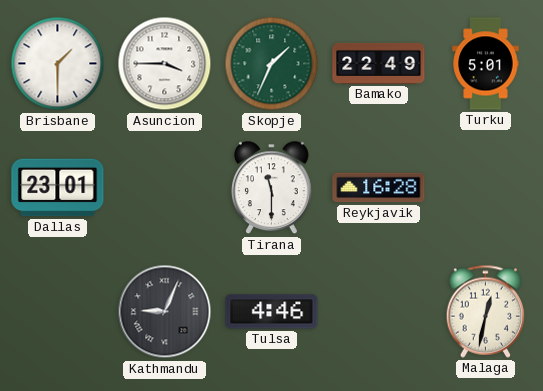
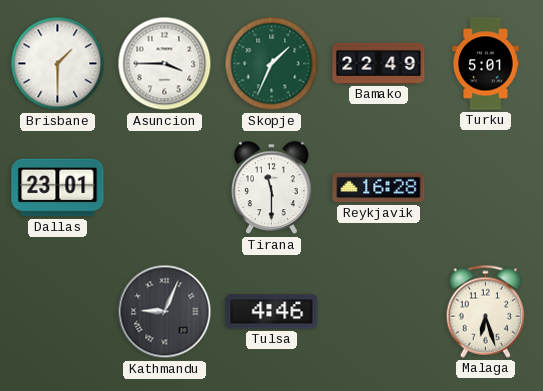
Malaga: 12:32 -> 6:27
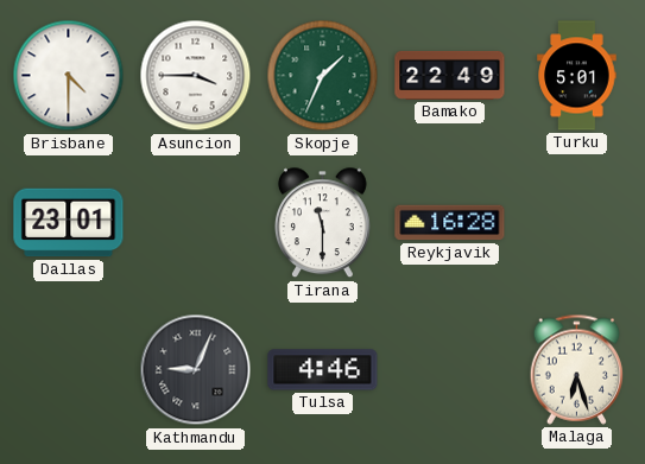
Brisbane: 1:30 -> 4:30
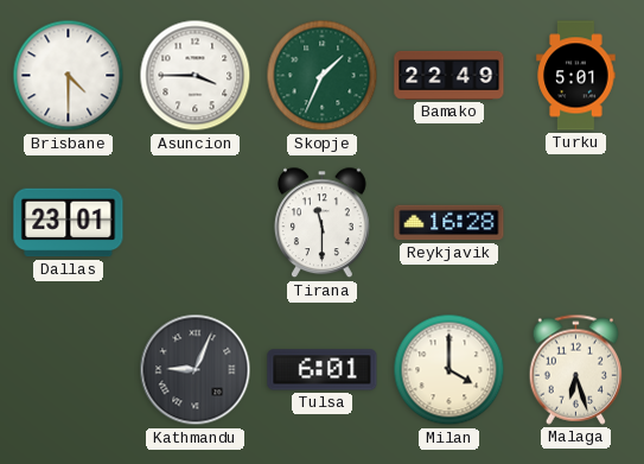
Tulsa: 4:46 -> 6:01
Milan: none -> 4:00
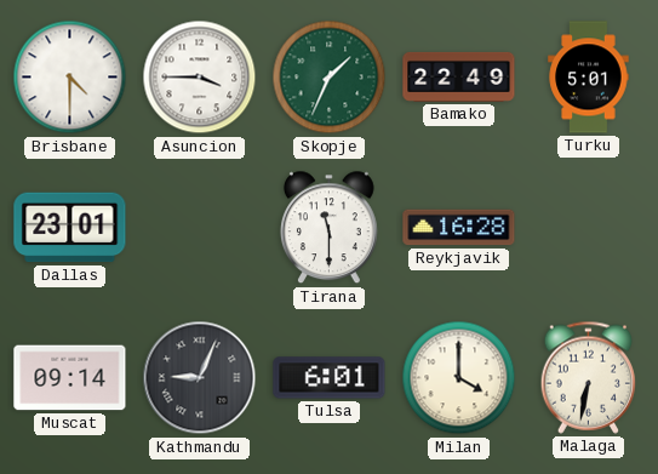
Muscat: none -> 09:14
Malaga: 6:27 -> 6:32
